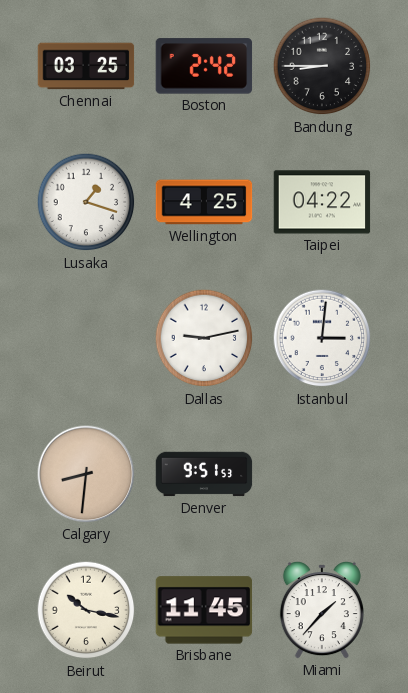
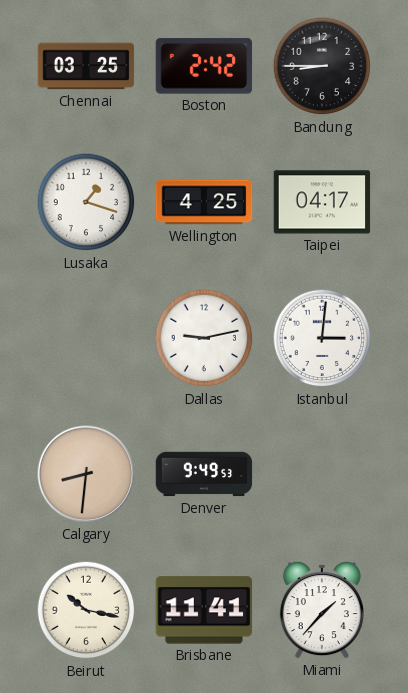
Taipei: 04:22 -> 04:17
Denver: 9:51 -> 9:49
Brisbane: 11:45 -> 11:41
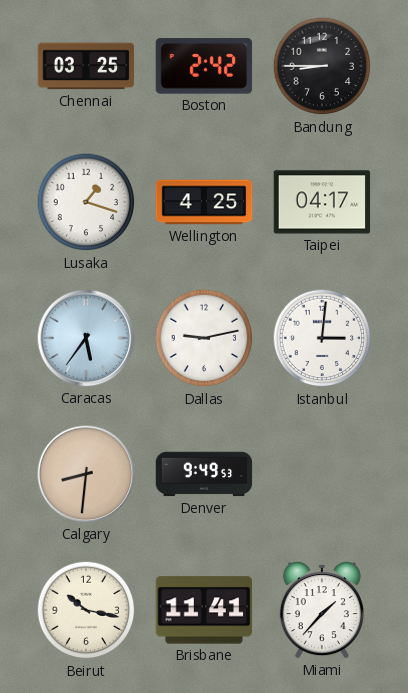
Caracas: none -> 5:36
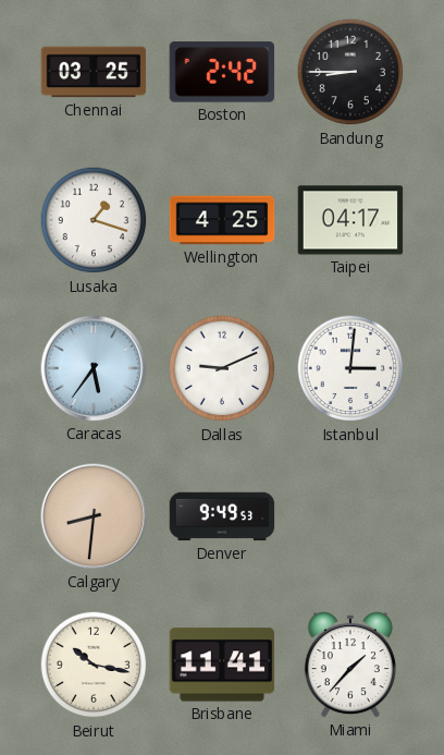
Dallas: 9:13 -> 9:11
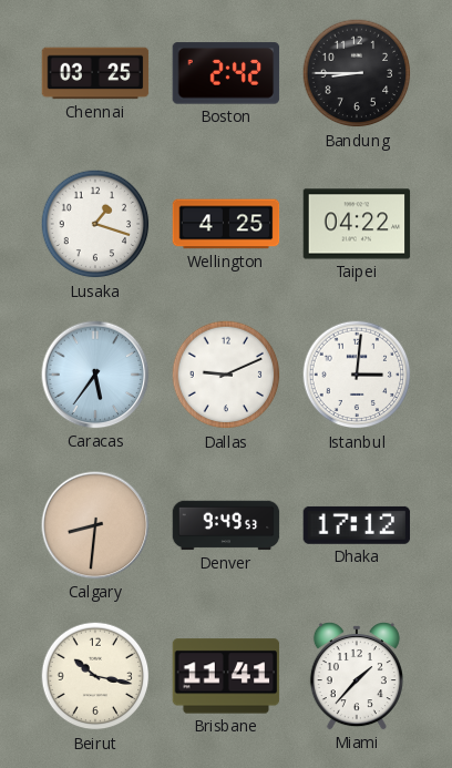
Taipei: 04:17 -> 04:22
Dhaka: none -> 17:12
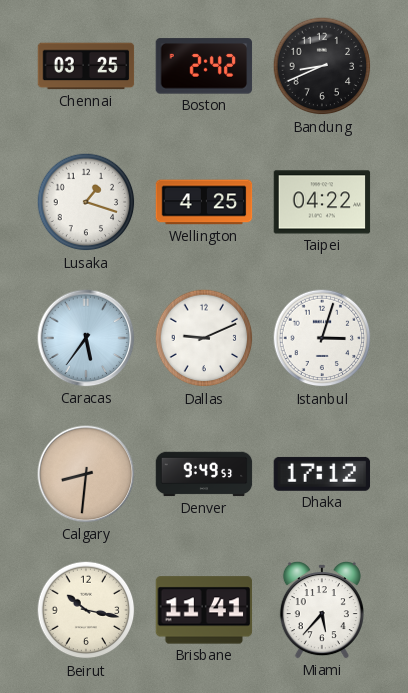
Bandung: 8:45 -> 8:41
Istanbul: 3:01 -> 3:03
Miami: 1:37 -> 5:37
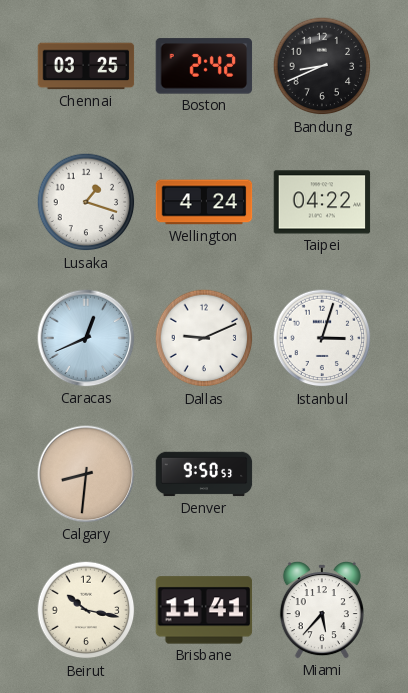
Wellington: 4:25 -> 4:24
Caracas: 5:36 -> 12:41
Denver: 9:49 -> 9:50
Dhaka: 17:12 -> none
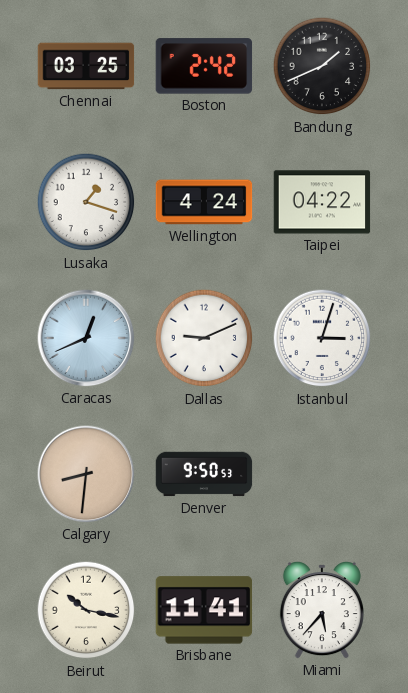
Bandung: 8:41 -> 1:41
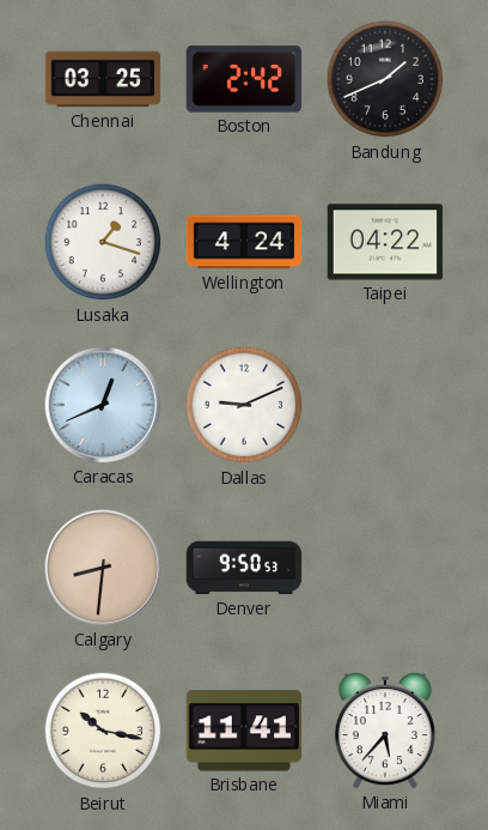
Istanbul: 3:03 -> none
